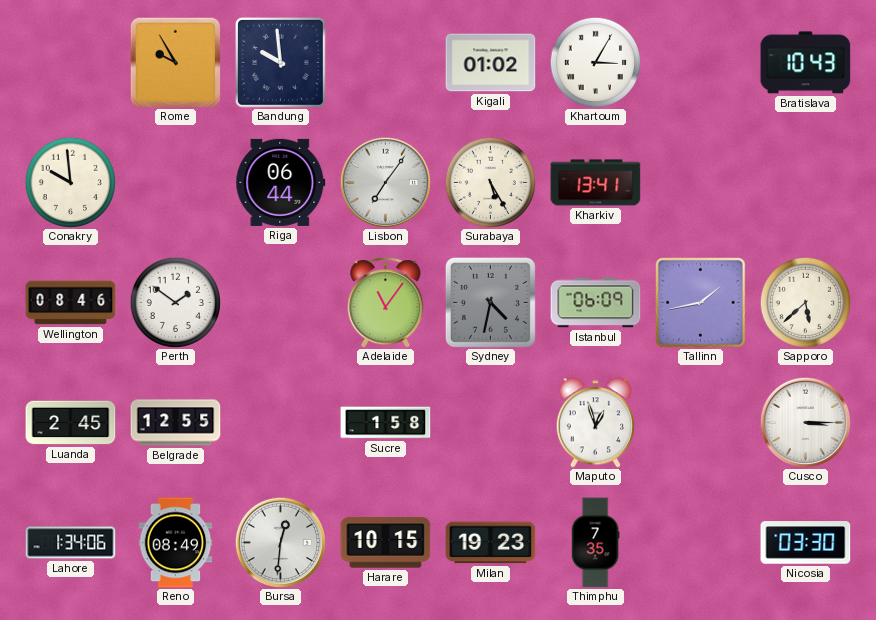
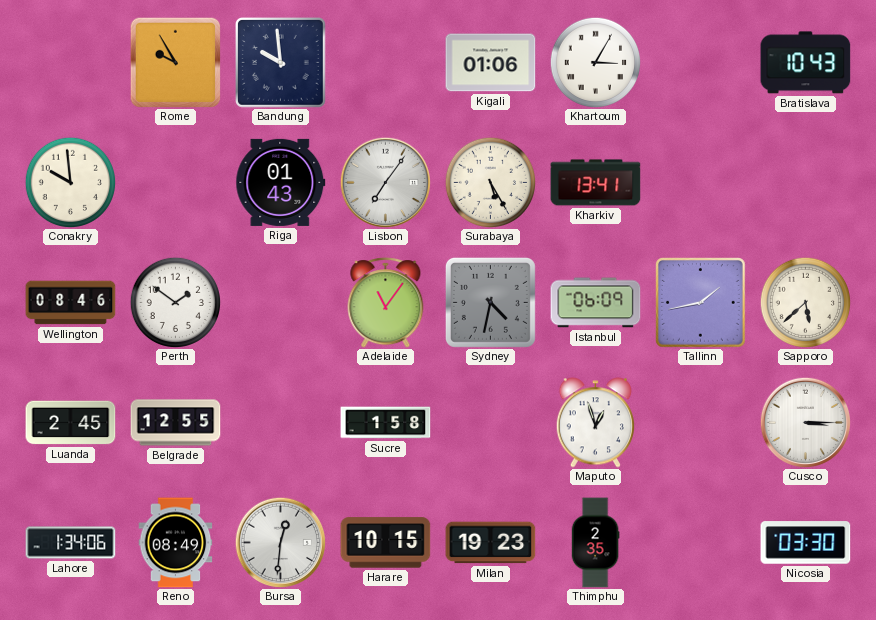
Kigali: 01:02 -> 01:06
Riga: 06:44 -> 01:43
Thimphu: 7:35 -> 2:35
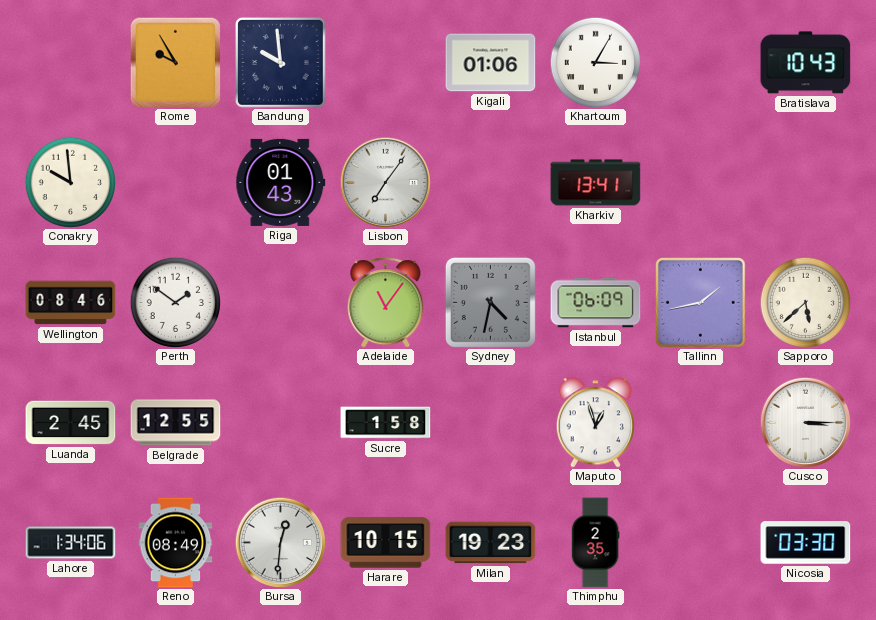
Surabaya: 5:25 -> none
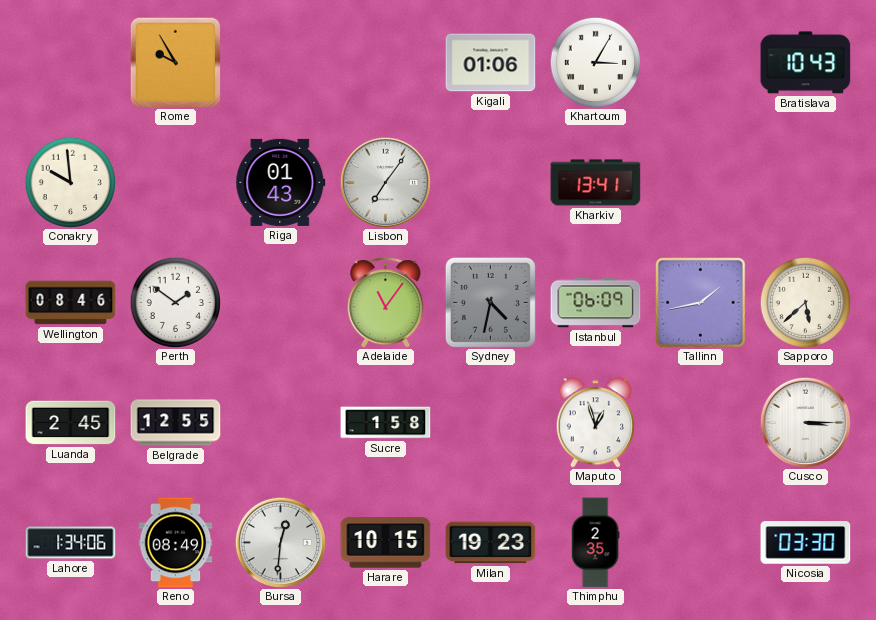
Bandung: 9:59 -> none
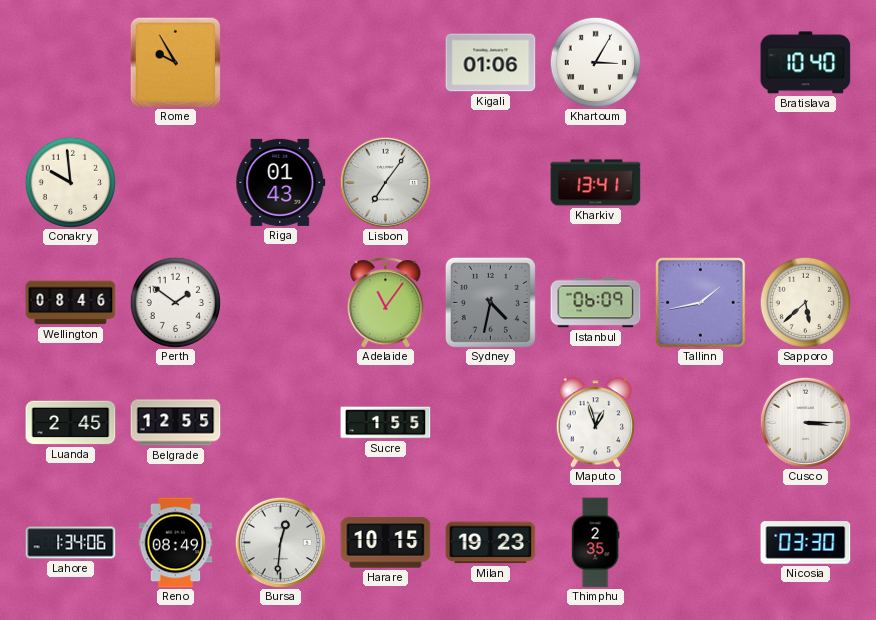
Bratislava: 10:43 -> 10:40
Sucre: 1:58 -> 1:55
